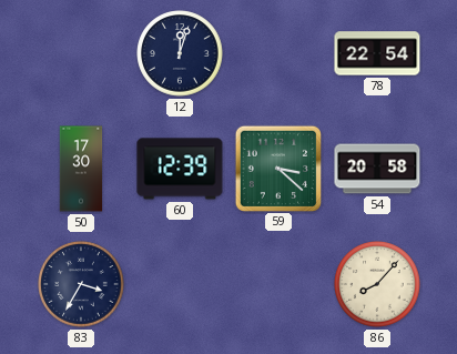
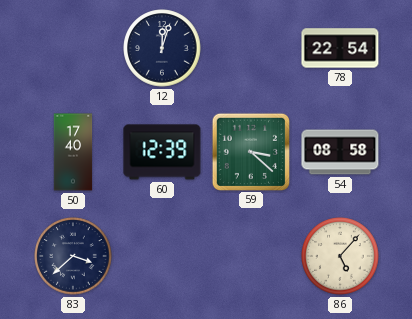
50: 17:30 -> 17:40
54: 20:58 -> 08:58
83: 3:35 -> 3:38
86: 8:07 -> 5:07
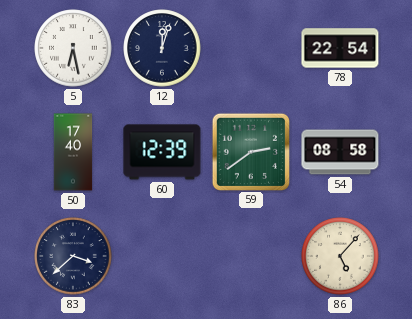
5: none -> 6:28
59: 3:22 -> 2:39
